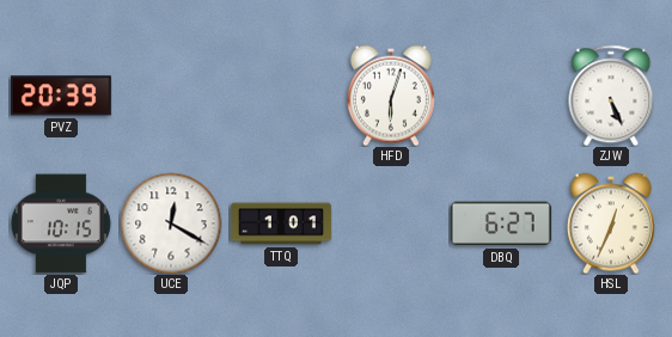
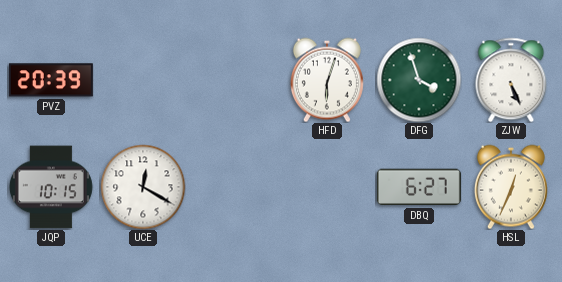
DFG: none -> 3:57
TTQ: 1:01 -> none
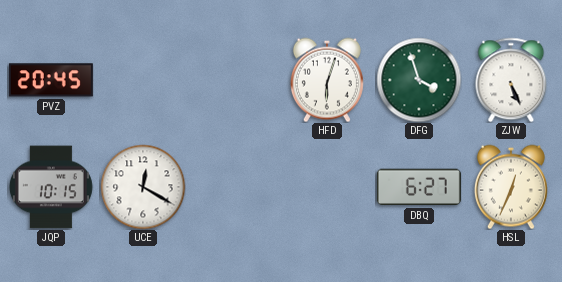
PVZ: 20:39 -> 20:45
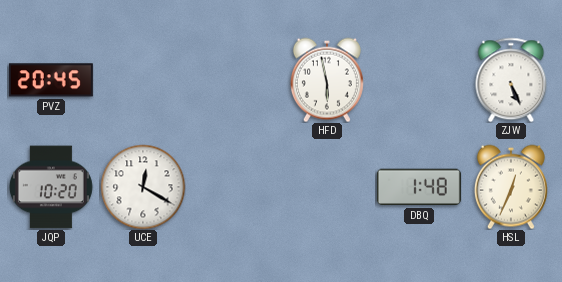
HFD: 6:03 -> 5:58
DFG: 3:57 -> none
JQP: 10:15 -> 10:20
DBQ: 6:27 -> 1:48
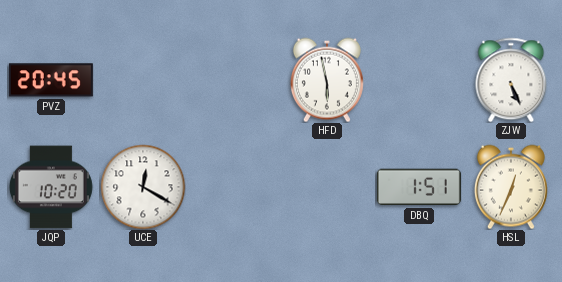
DBQ: 1:48 -> 1:51
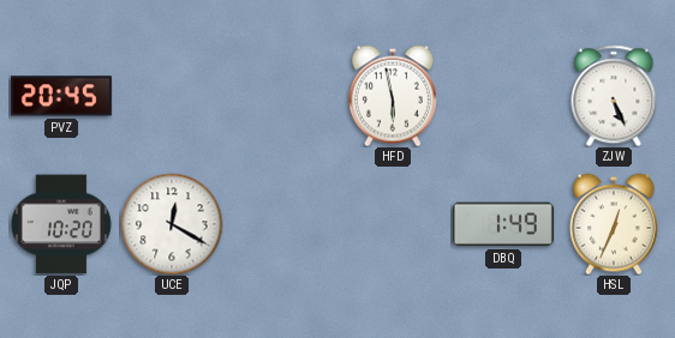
DBQ: 1:51 -> 1:49
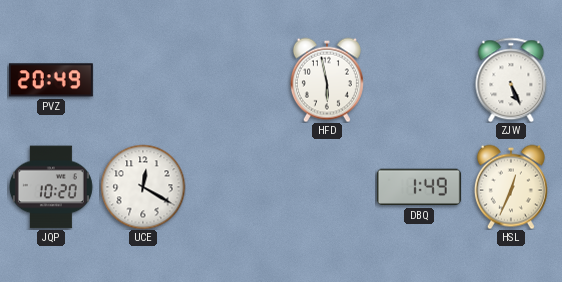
PVZ: 20:45 -> 20:49
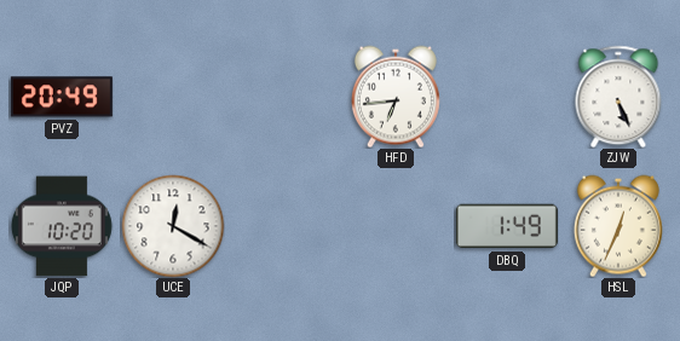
HFD: 5:58 -> 6:44
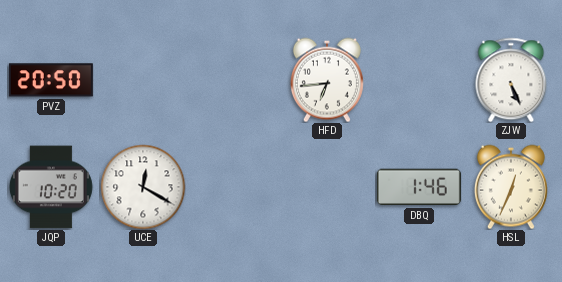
PVZ: 20:49 -> 20:50
DBQ: 1:49 -> 1:46
